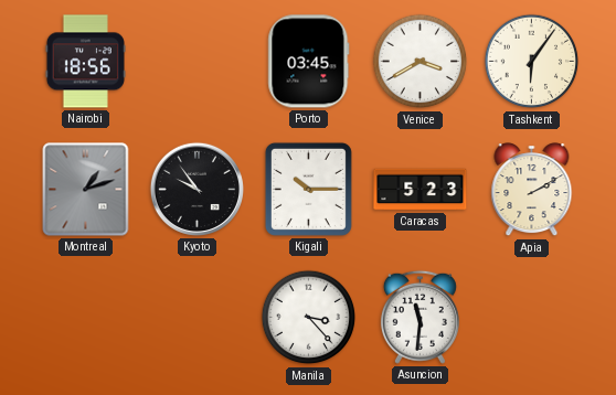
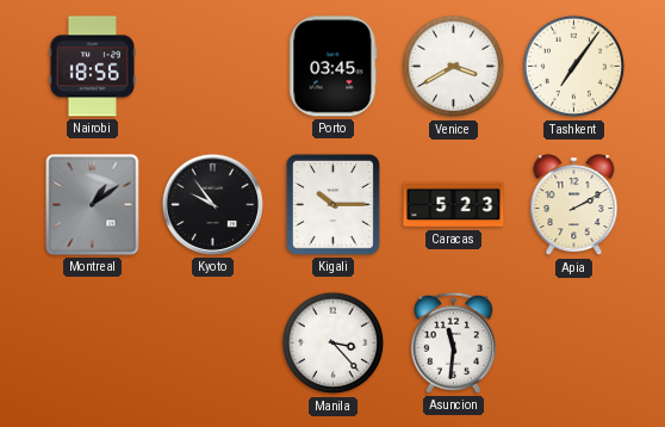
Tashkent: 6:06 -> 7:06
Montreal: 1:12 -> 1:09
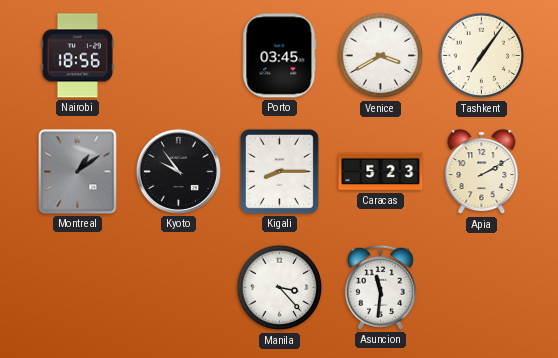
Kigali: 10:15 -> 8:15
